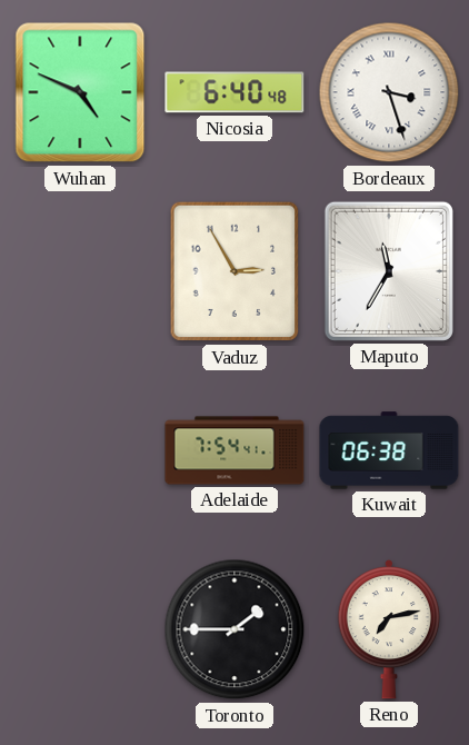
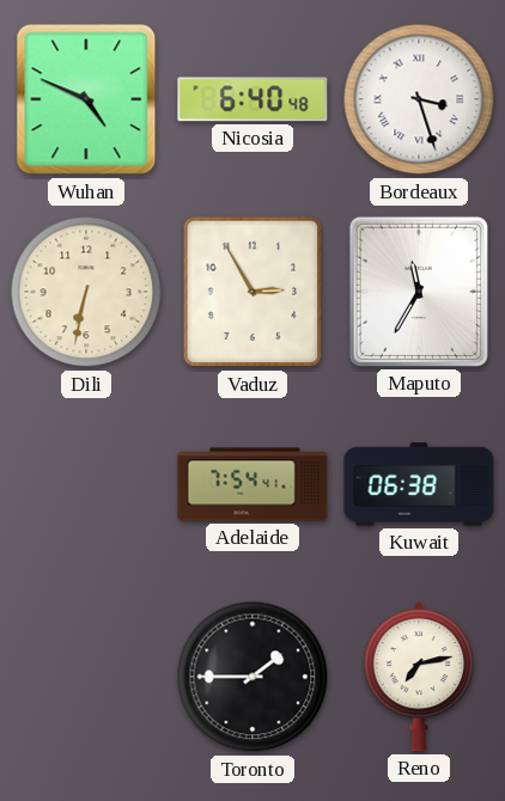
Dili: none -> 6:32
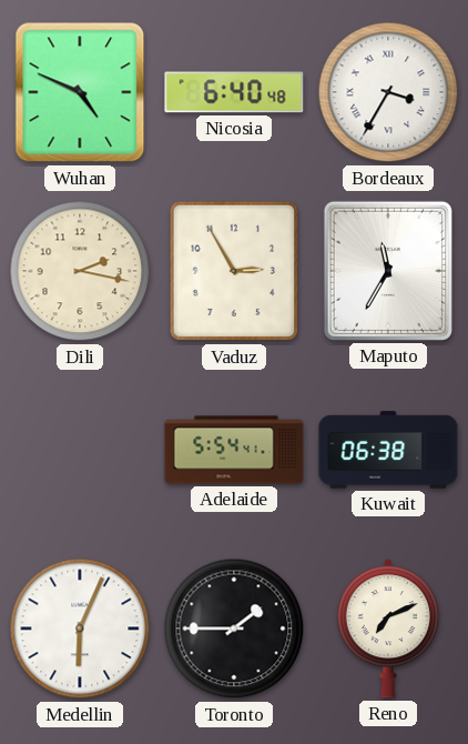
Bordeaux: 3:27 -> 3:35
Dili: 6:32 -> 2:17
Adelaide: 7:54 -> 5:54
Medellin: none -> 6:04
Reno: 7:13 -> 7:11
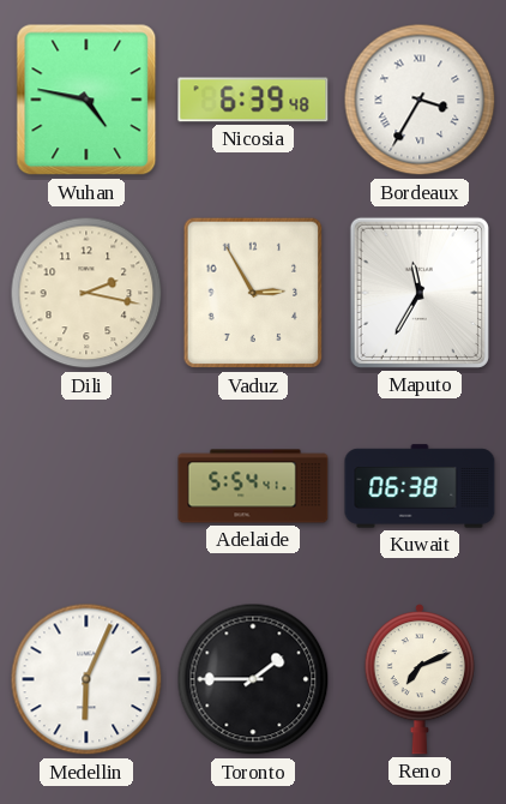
Wuhan: 4:49 -> 4:47
Nicosia: 6:40 -> 6:39
